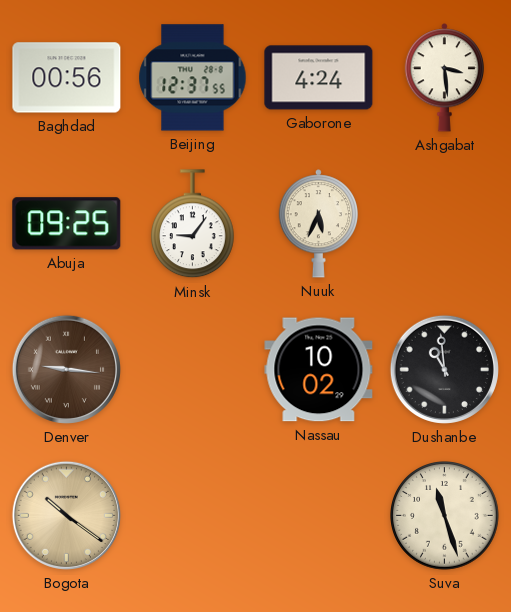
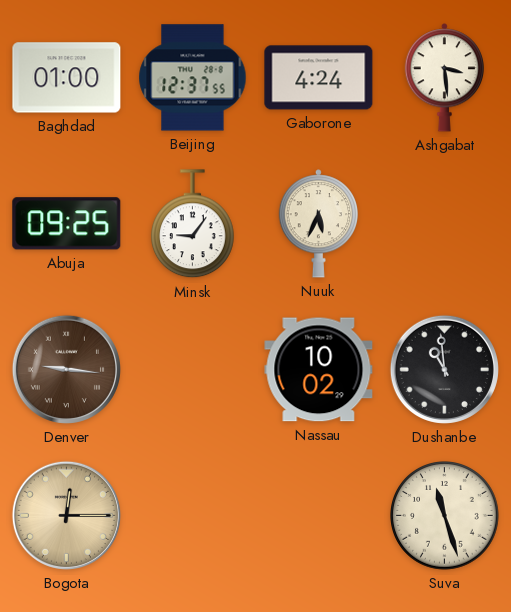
Baghdad: 00:56 -> 01:00
Bogota: 10:21 -> 12:15
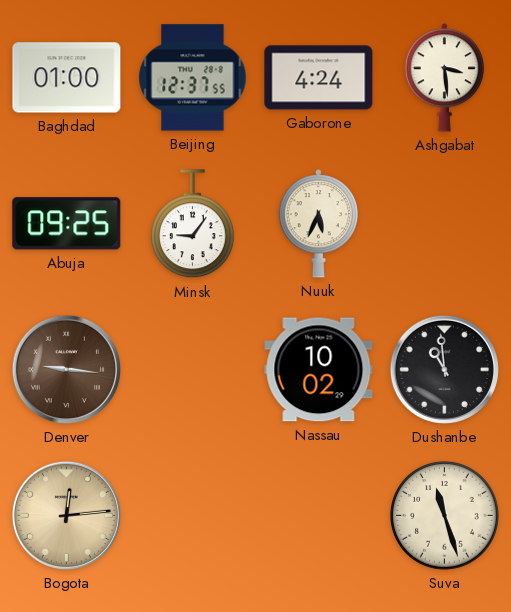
Bogota: 12:15 -> 12:14
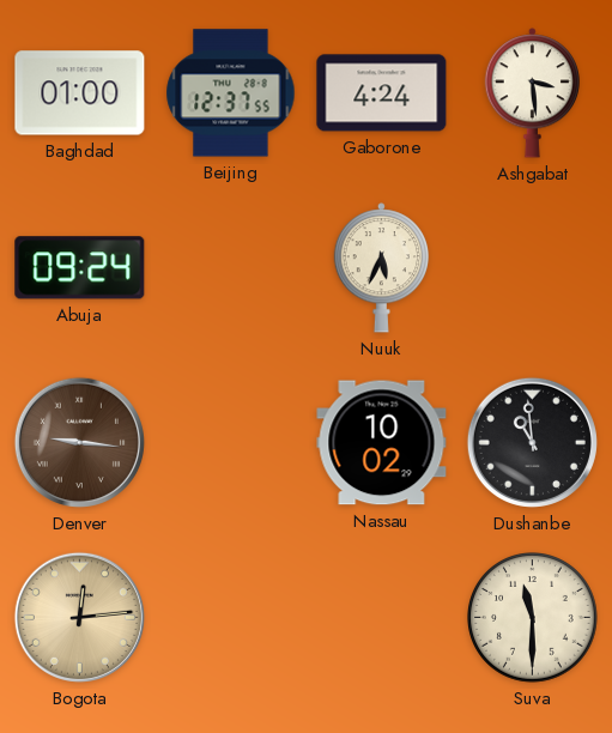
Abuja: 09:25 -> 09:24
Minsk: 9:06 -> none
Suva: 11:27 -> 11:30
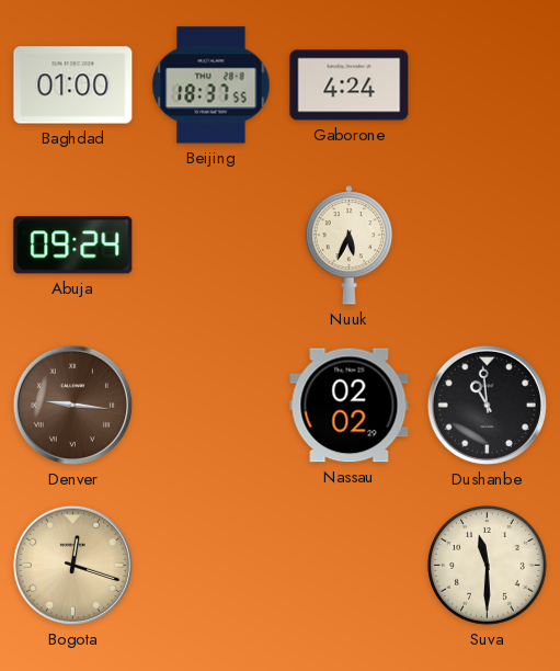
Beijing: 12:37 -> 18:37
Ashgabat: 3:29 -> none
Nassau: 10:02 -> 02:02
Bogota: 12:14 -> 12:18
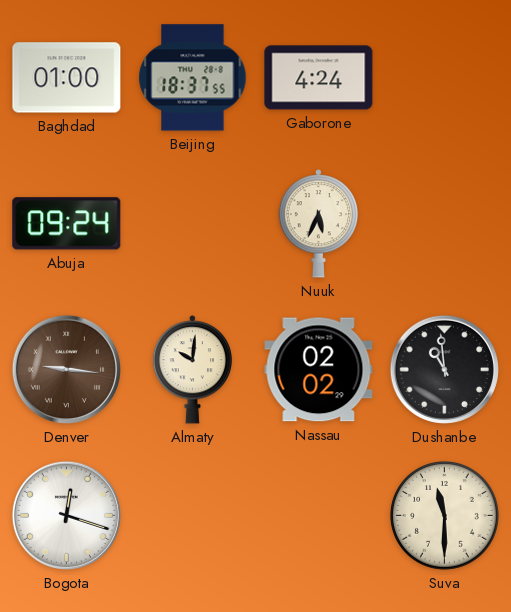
Almaty: none -> 10:01
Bogota dial: champagne -> white
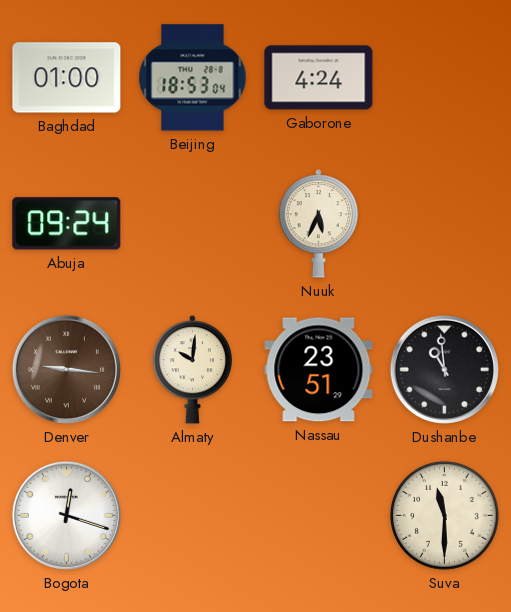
Beijing: 18:37 -> 18:53
Nassau: 02:02 -> 23:51
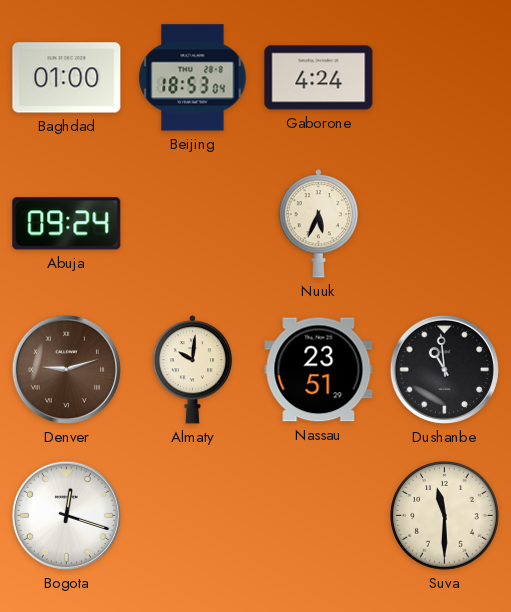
Denver: 9:16 -> 9:12
